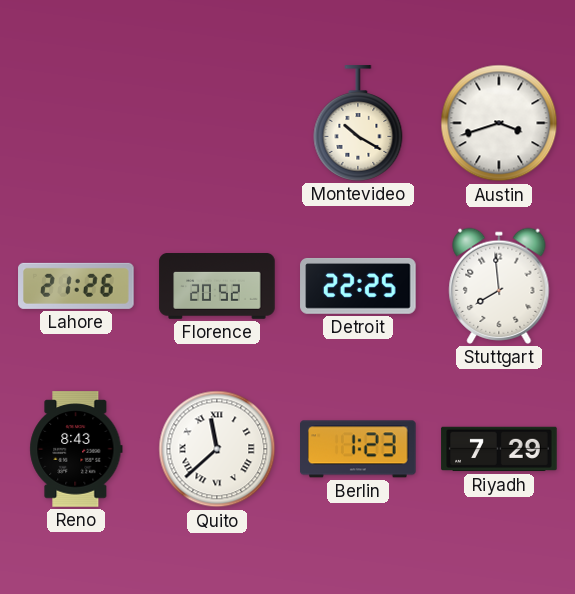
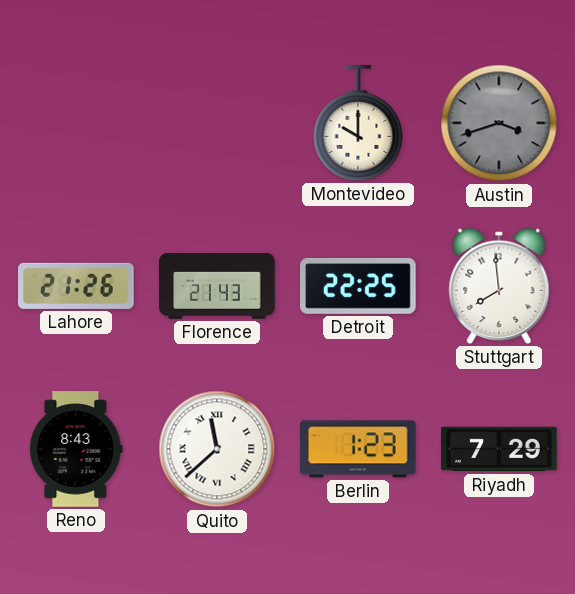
Montevideo: 10:20 -> 10:00
Austin dial: white -> grey
Florence: 20:52 -> 21:43
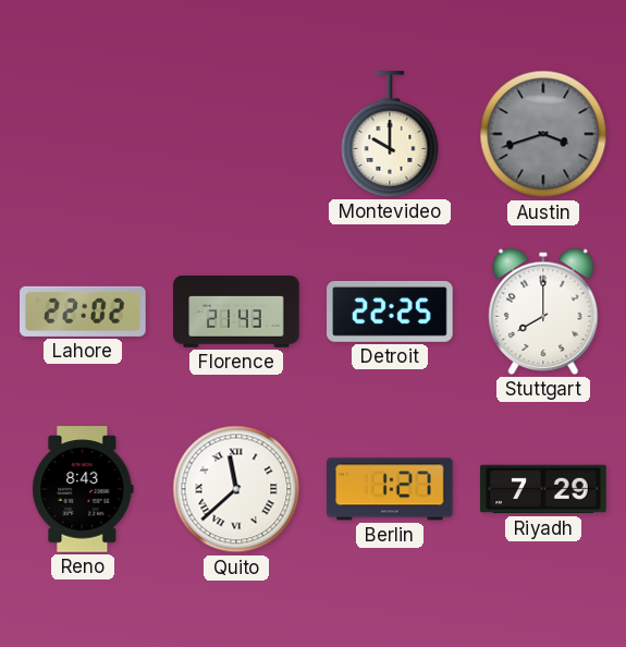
Lahore: 21:26 -> 22:02
Stuttgart: 7:59 -> 8:00
Berlin: 1:23 -> 1:27
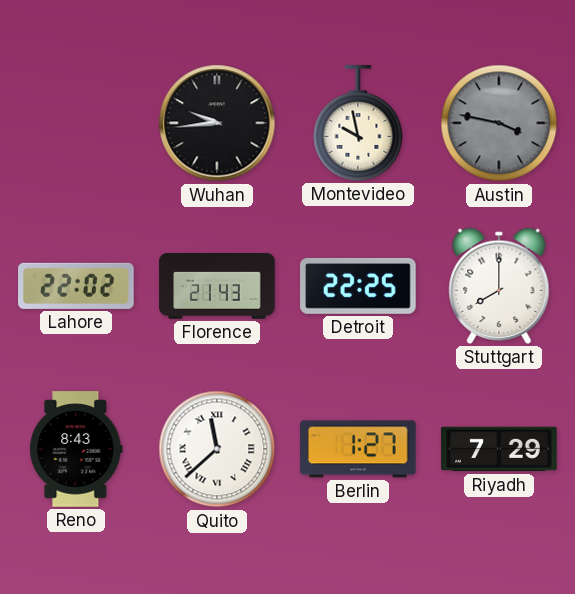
Wuhan: none -> 9:44
Montevideo: 10:00 -> 9:58
Austin: 3:42 -> 3:47
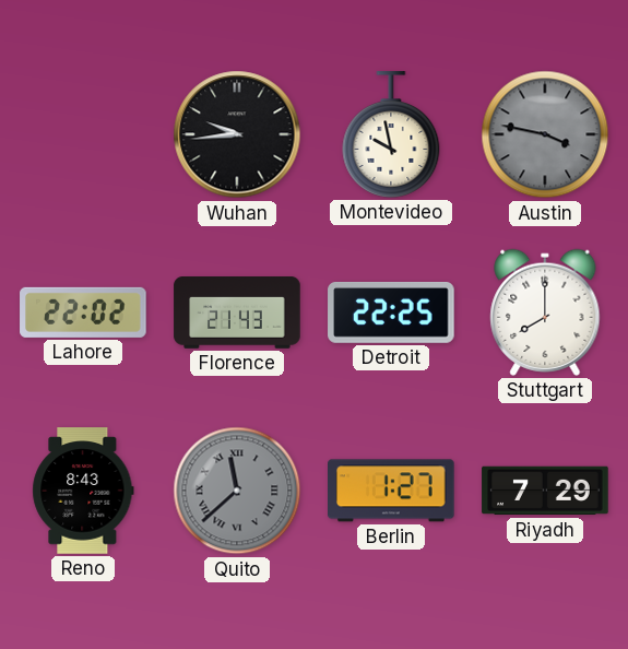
Quito dial: white -> grey
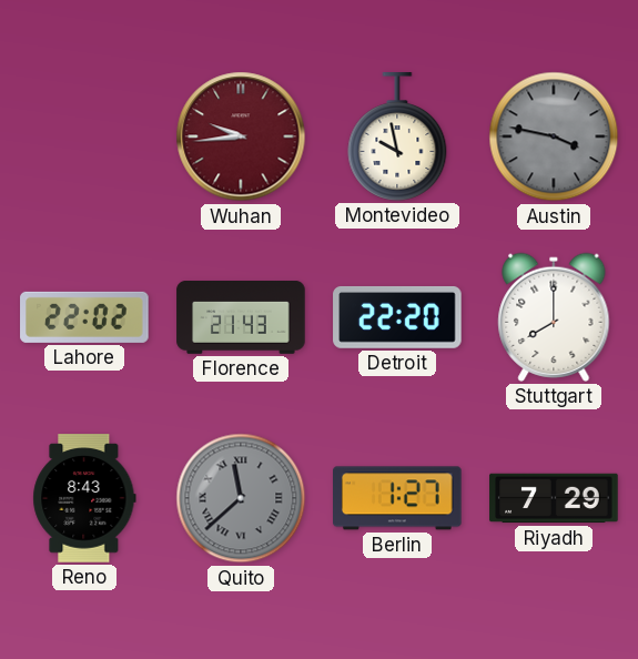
Wuhan dial: black -> burgundy
Detroit: 22:25 -> 22:20
